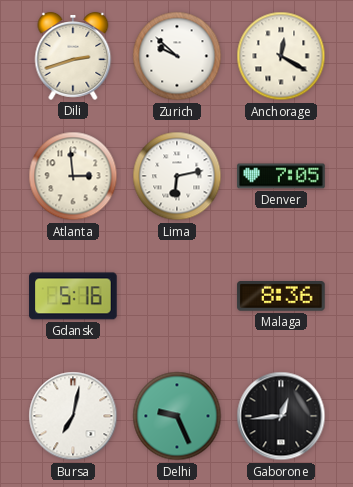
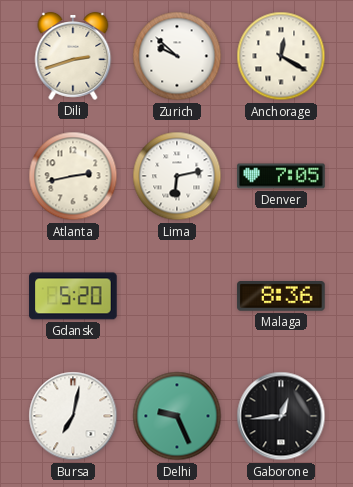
Atlanta: 2:59 -> 2:43
Gdansk: 5:16 -> 5:20
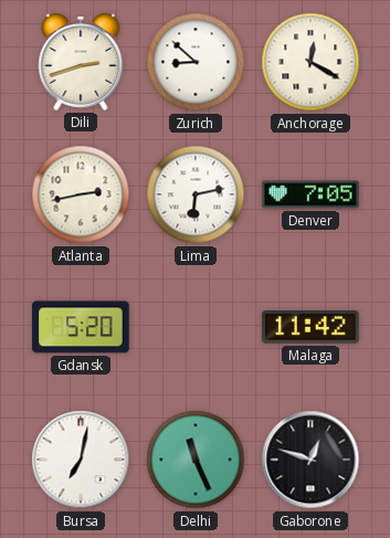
Zurich: 9:52 -> 8:52
Malaga: 8:36 -> 11:42
Delhi: 9:26 -> 11:26
Gaborone: 12:44 -> 12:48
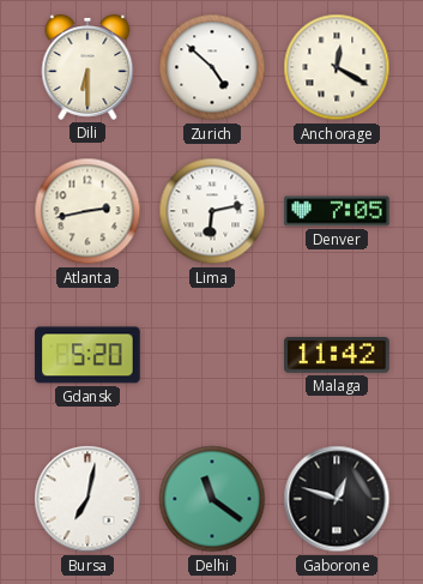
Dili: 2:42 -> 6:30
Zurich: 8:52 -> 4:52
Delhi: 11:26 -> 11:21
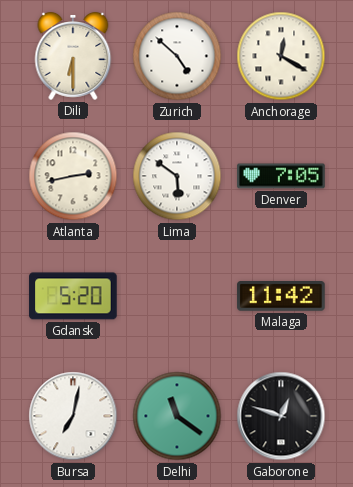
Lima: 6:13 -> 5:51
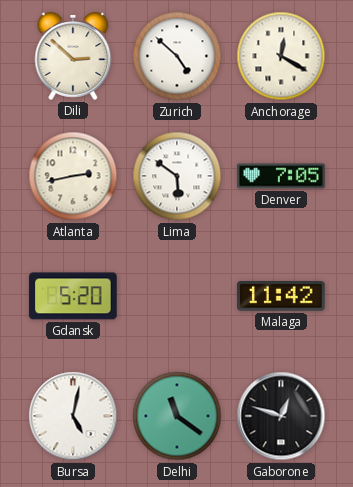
Dili: 6:30 -> 2:52
Bursa: 7:02 -> 5:02
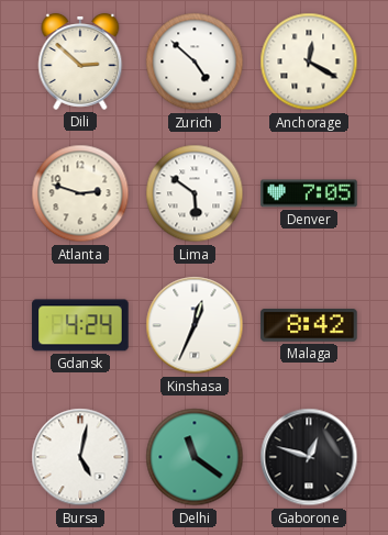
Atlanta: 2:43 -> 2:48
Gdansk: 5:20 -> 4:24
Kinshasa: none -> 12:34
Malaga: 11:42 -> 8:42
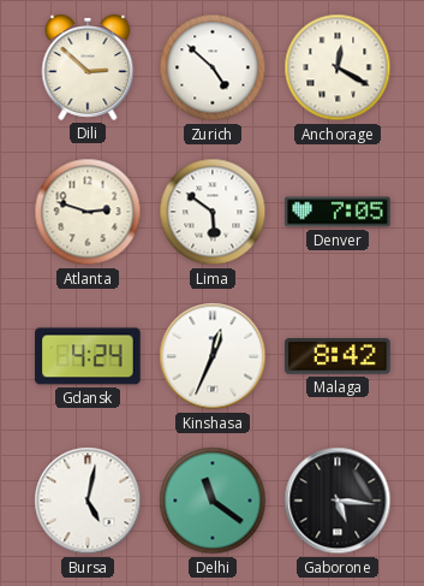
Gaborone: 12:48 -> 5:16
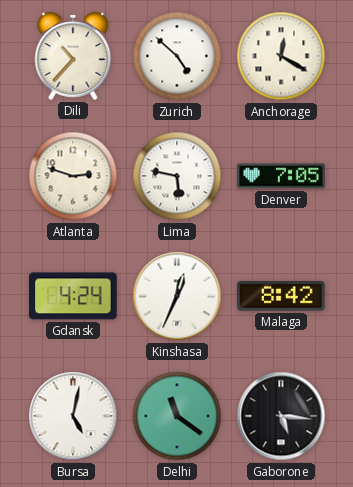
Dili: 2:52 -> 10:37
Lima: 5:51 -> 5:47
